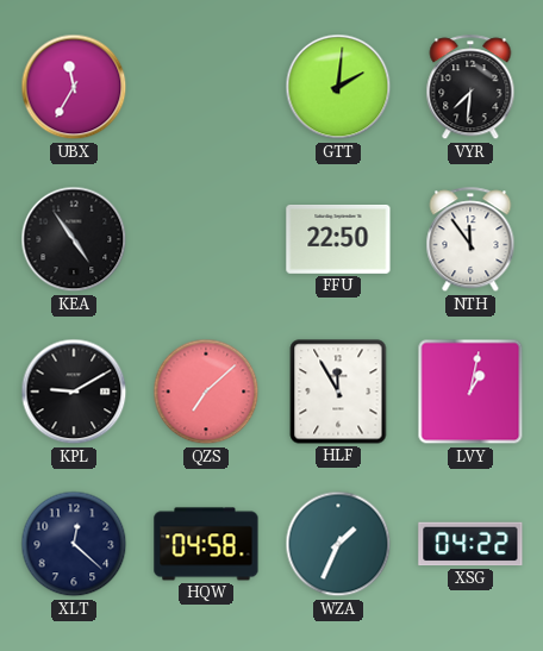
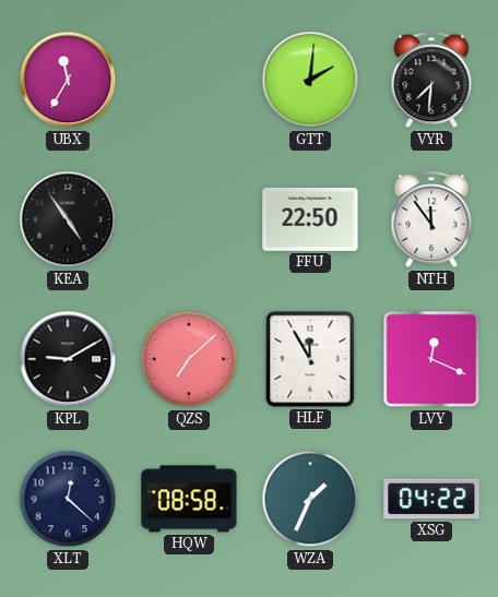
LVY: 1:02 -> 12:19
HQW: 04:58 -> 08:58
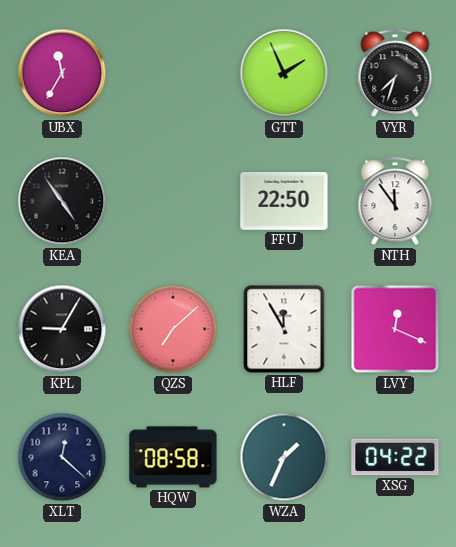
GTT: 2:01 -> 1:56
VYR: 7:31 -> 7:33
KPL: 9:10 -> 9:05
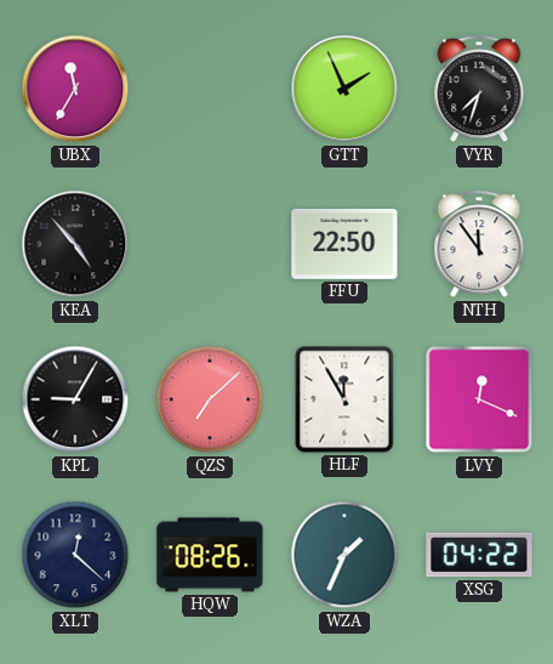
KEA: 4:54 -> 4:53
HQW: 08:58 -> 08:26
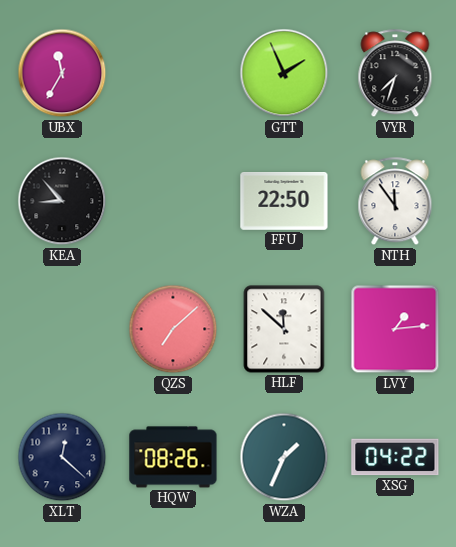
KEA: 4:53 -> 8:53
KPL: 9:05 -> none
HLF: 11:55 -> 11:52
LVY: 12:19 -> 1:14
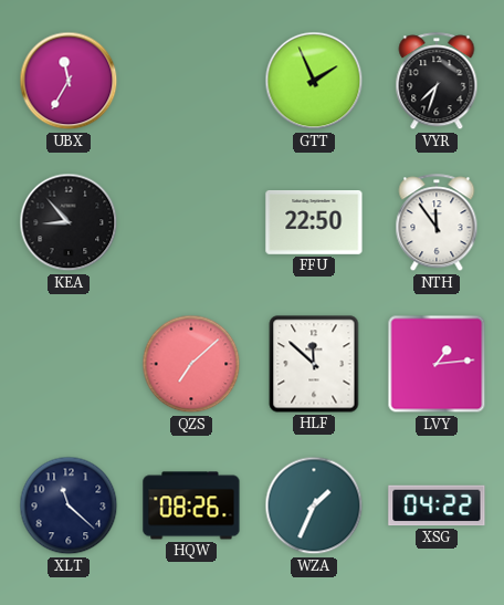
XLT: 12:22 -> 11:22
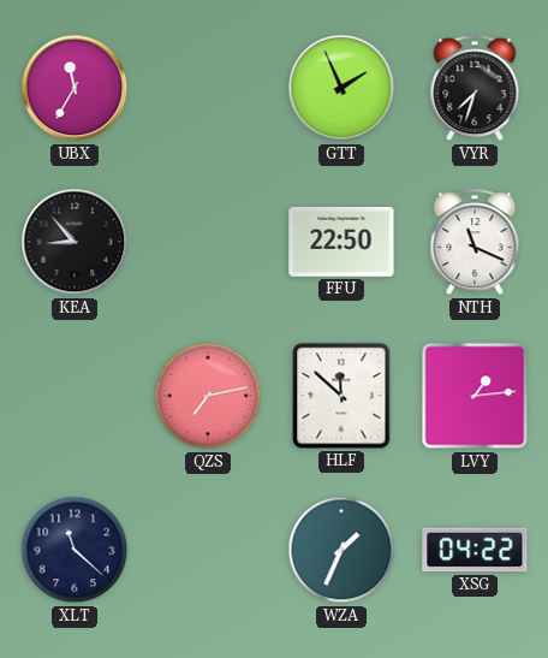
NTH: 11:54 -> 11:19
QZS: 7:08 -> 7:13
HQW: 08:26 -> none
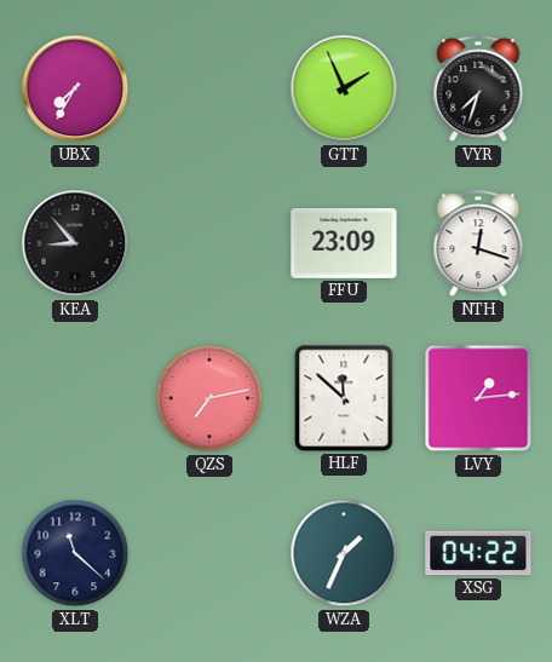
UBX: 11:35 -> 7:35
FFU: 22:50 -> 23:09
NTH: 11:19 -> 12:18
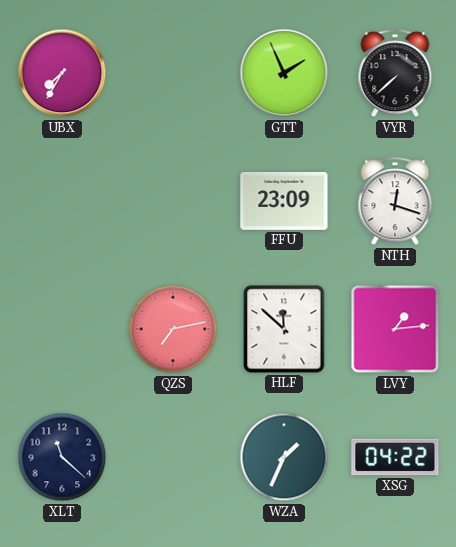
VYR: 7:33 -> 7:38
KEA: 8:53 -> none
